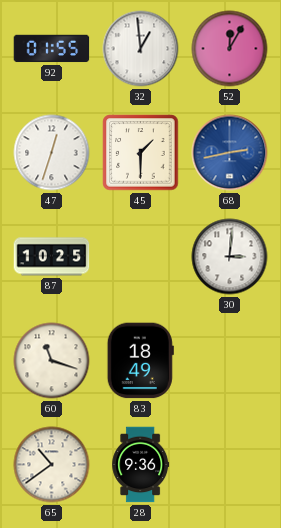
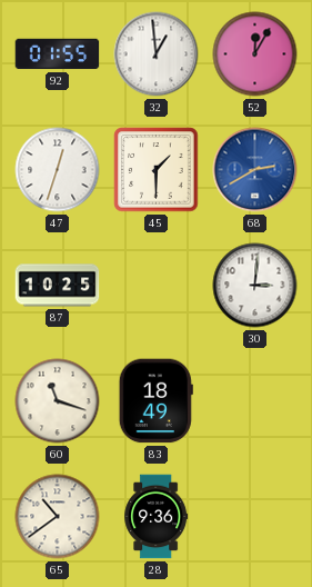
68: 2:43 -> 2:40
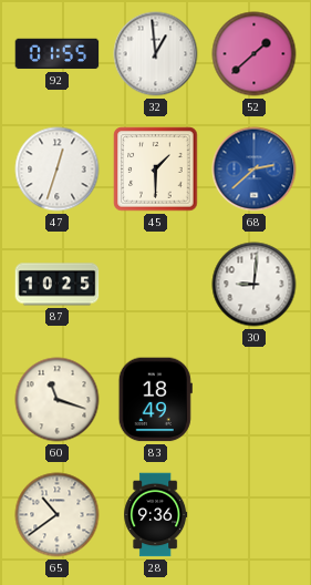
52: 12:05 -> 1:38
68: 2:40 -> 2:38
30: 3:01 -> 9:01
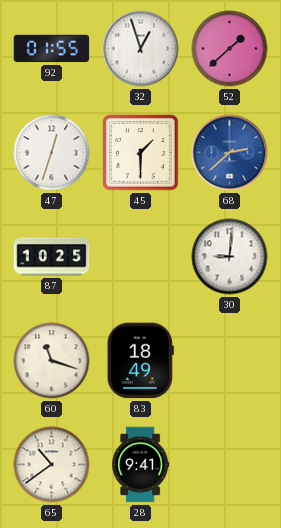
32: 12:59 -> 12:57
28: 9:36 -> 9:41
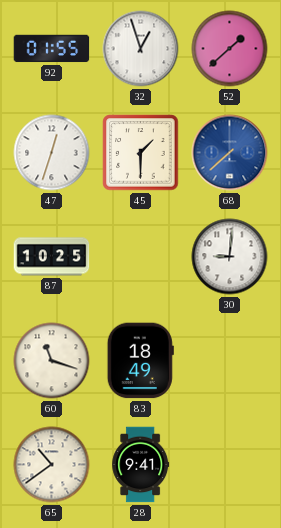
68: 2:38 -> 7:38
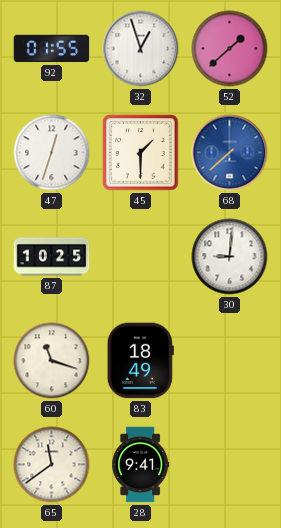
65: 10:39 -> 11:39
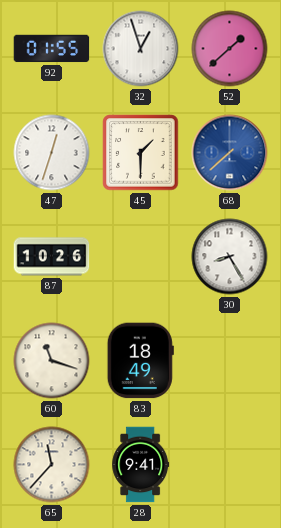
87: 10:25 -> 10:26
30: 9:01 -> 8:25
65: 11:39 -> 11:37
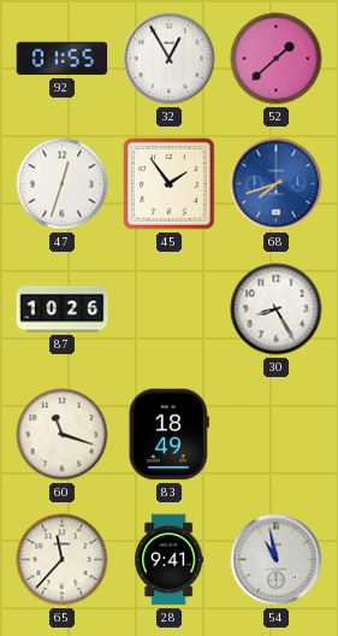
32: 12:57 -> 12:55
45: 1:30 -> 1:54
68: 7:38 -> 7:42
54: none -> 10:58
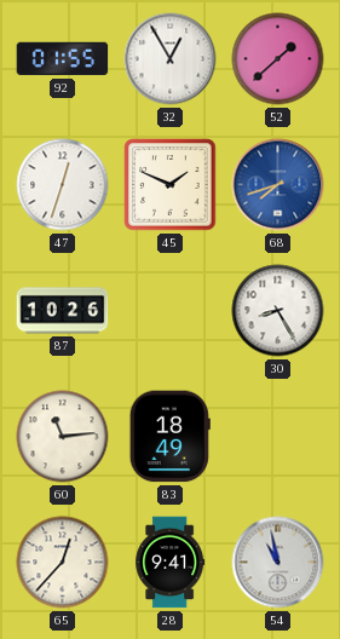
45: 1:54 -> 1:49
60: 11:18 -> 11:14
65: 11:37 -> 12:37
